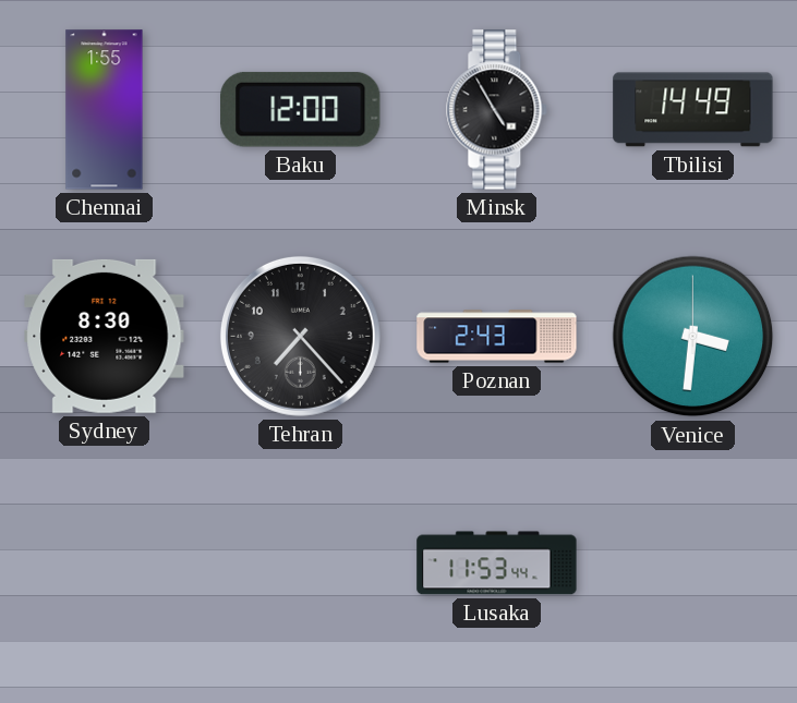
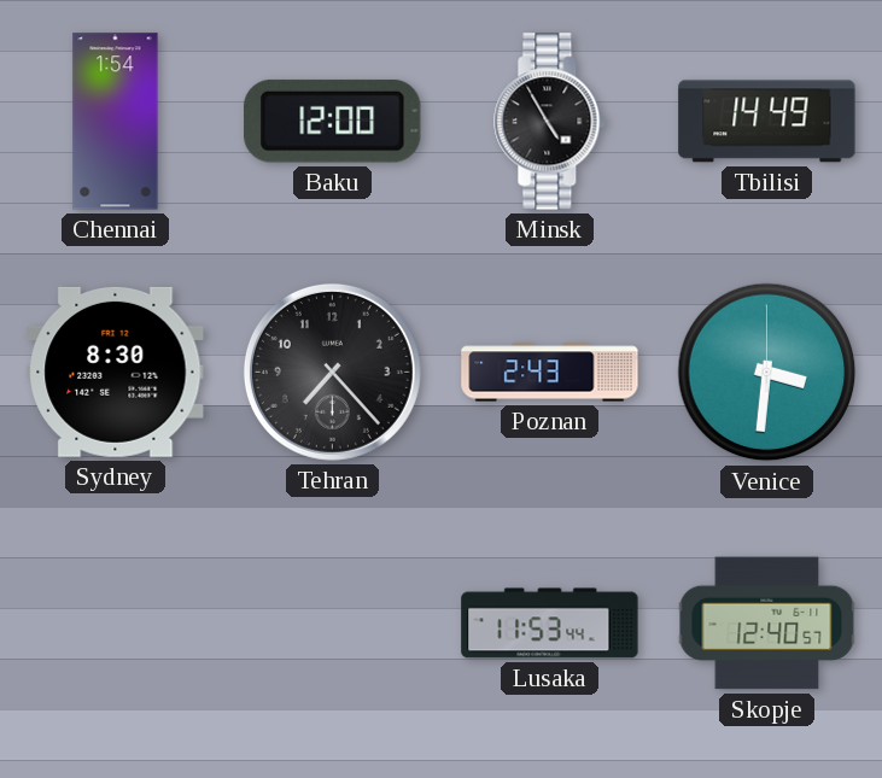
Chennai: 1:55 -> 1:54
Skopje: none -> 12:40
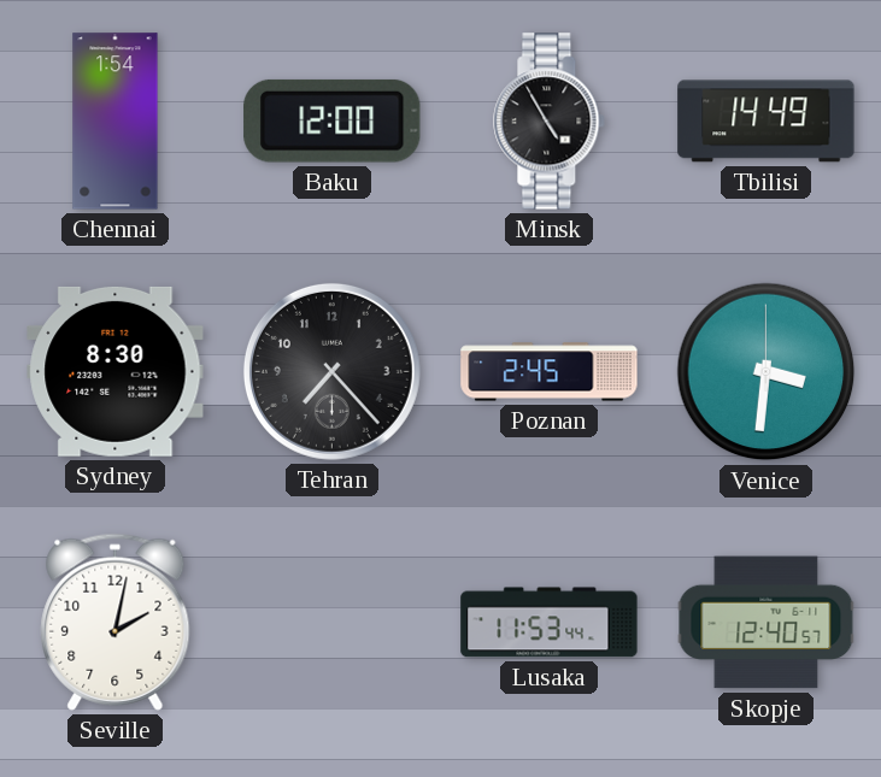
Poznan: 2:43 -> 2:45
Seville: none -> 2:02
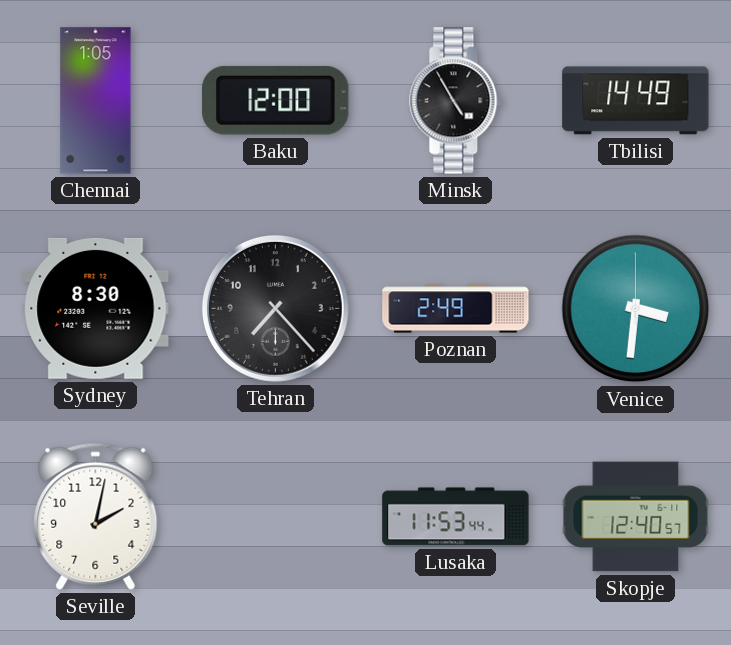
Chennai: 1:54 -> 1:05
Poznan: 2:45 -> 2:49
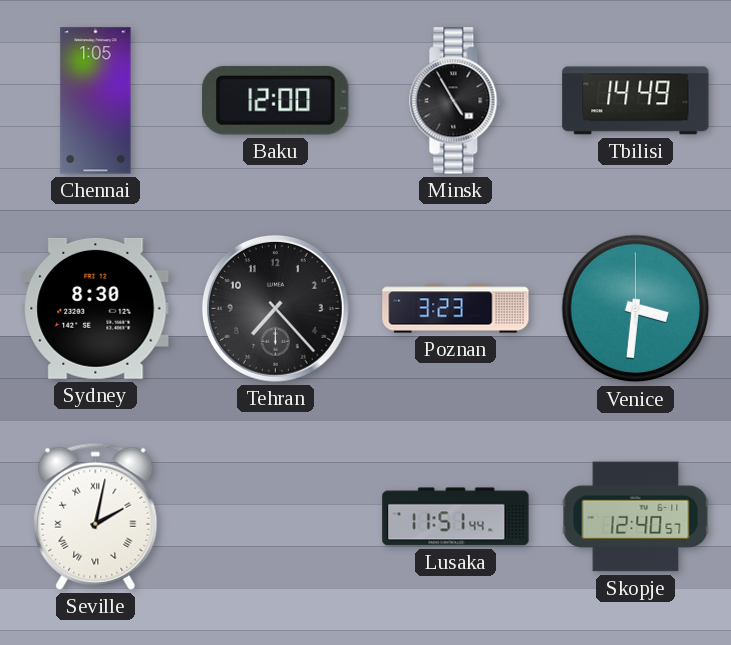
Poznan: 2:49 -> 3:23
Seville numerals: Arabic -> Roman
Lusaka: 11:53 -> 11:51
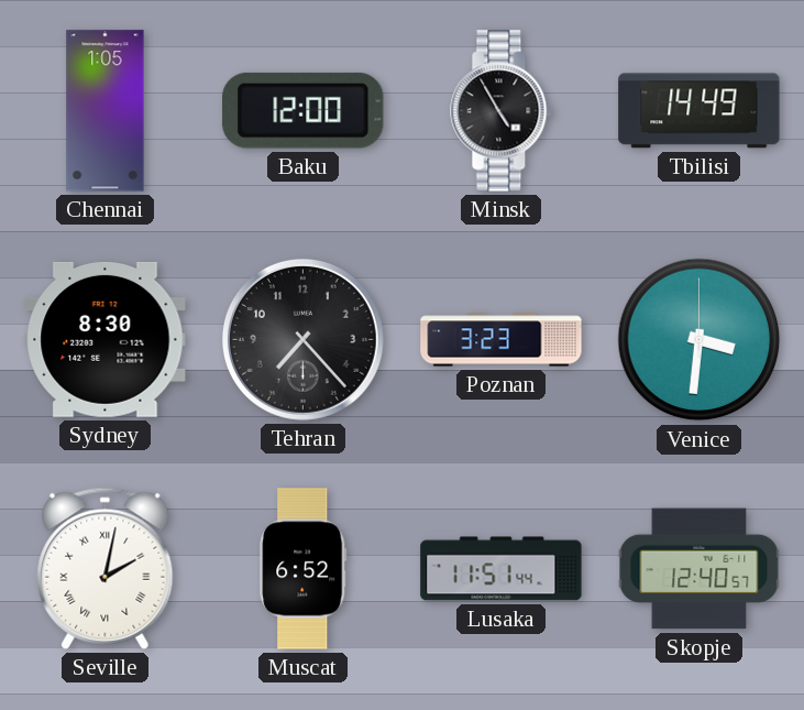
Muscat: none -> 6:52
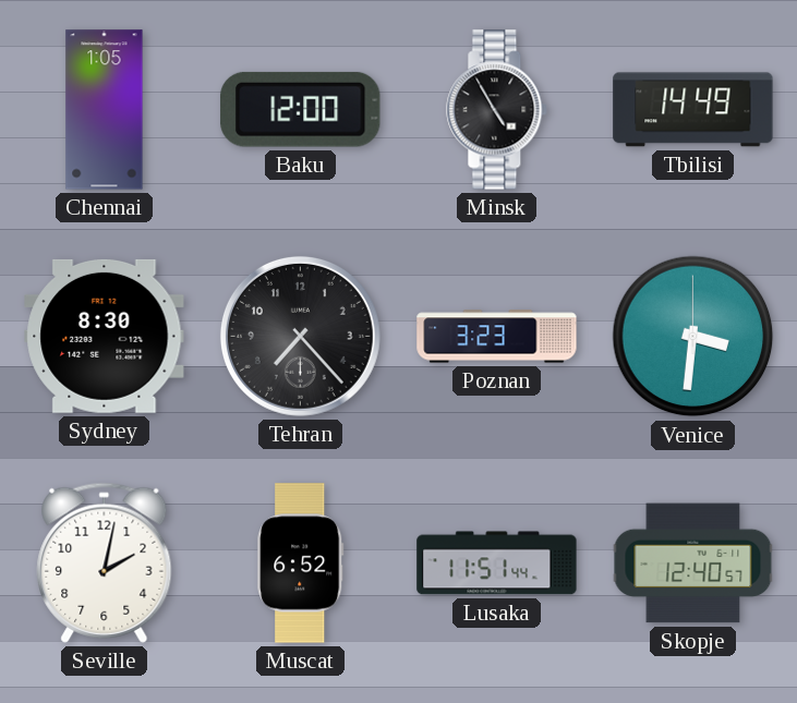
Seville numerals: Roman -> Arabic
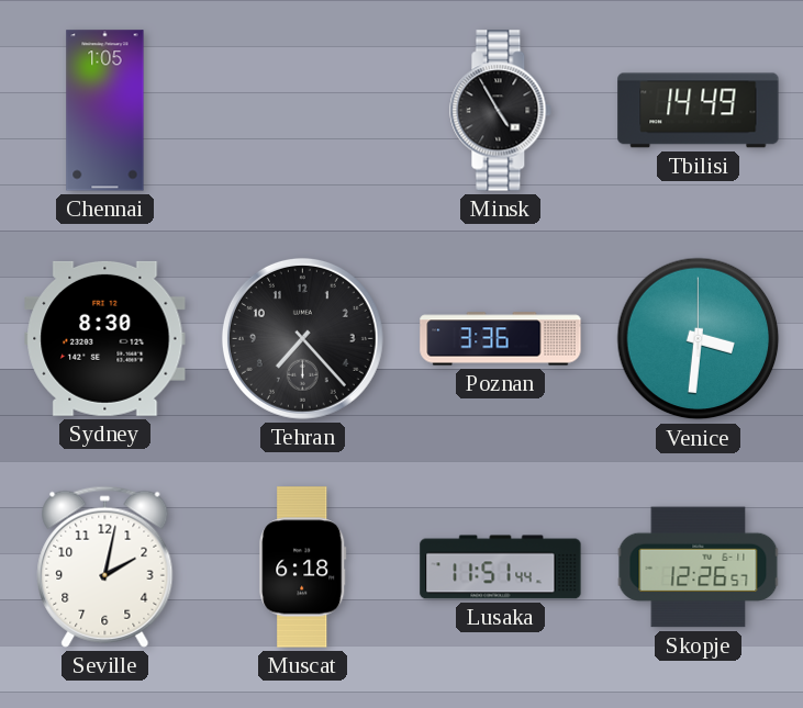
Baku: 12:00 -> none
Poznan: 3:23 -> 3:36
Muscat: 6:52 -> 6:18
Skopje: 12:40 -> 12:26
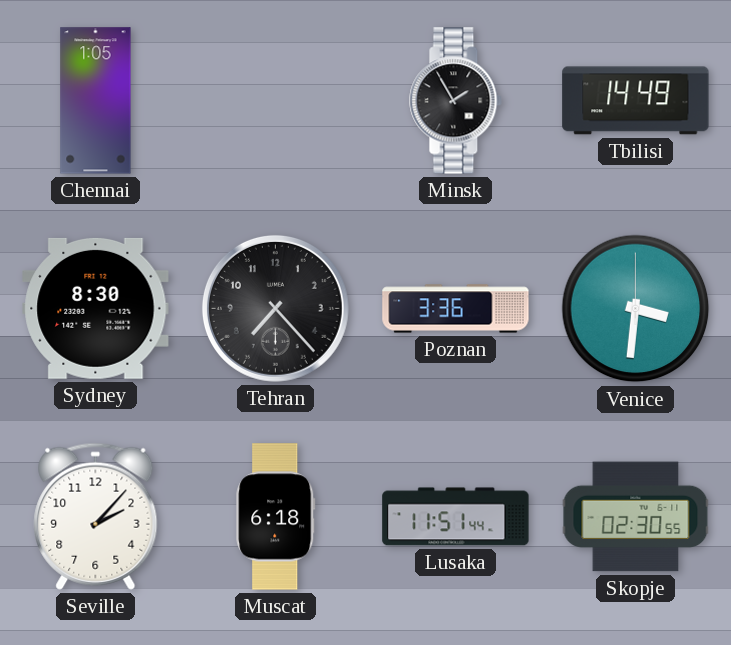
Minsk: 4:55 -> 1:55
Seville: 2:02 -> 2:07
Skopje: 12:26 -> 02:30
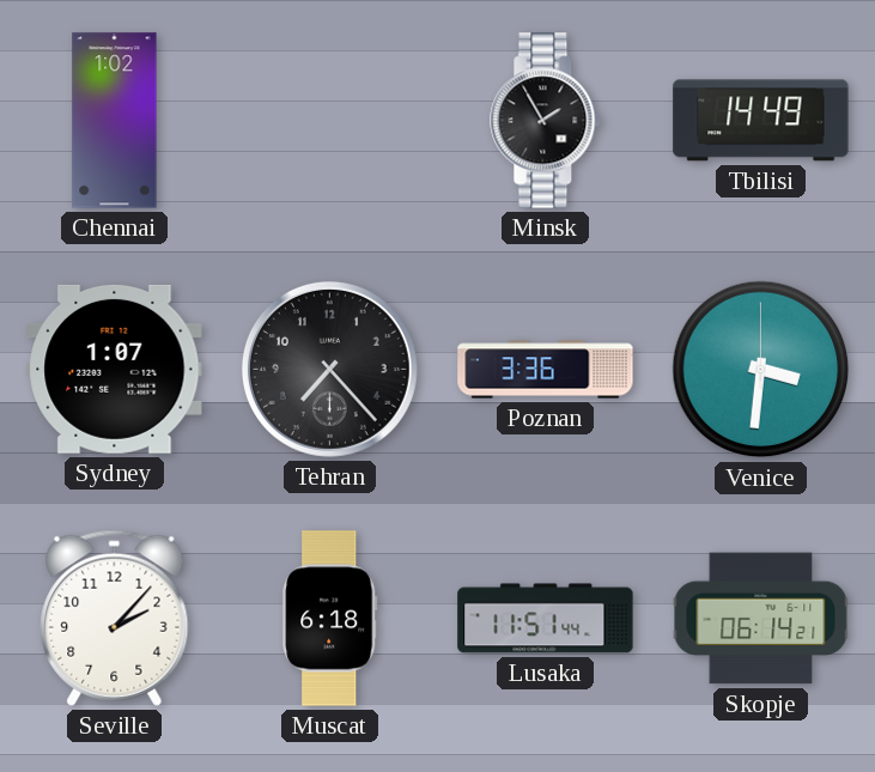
Chennai: 1:05 -> 1:02
Sydney: 8:30 -> 1:07
Skopje: 02:30 -> 06:14
